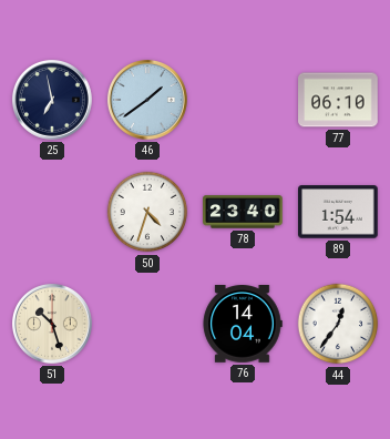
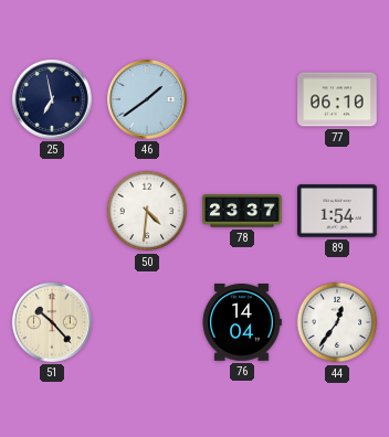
50: 4:33 -> 4:31
78: 23:40 -> 23:37
51: 10:27 -> 10:23
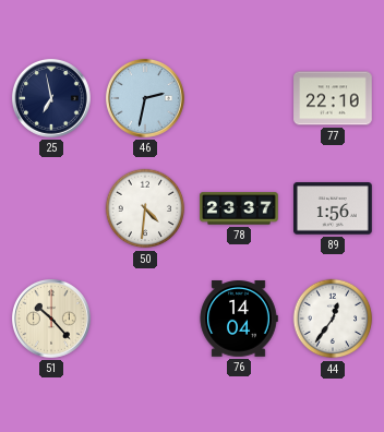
46: 1:39 -> 2:32
77: 06:10 -> 22:10
89: 1:54 -> 1:56
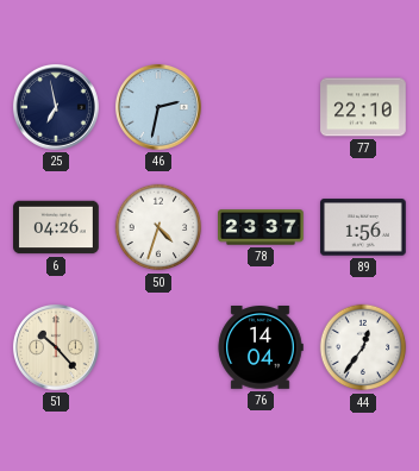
6: none -> 04:26
50: 4:31 -> 4:33
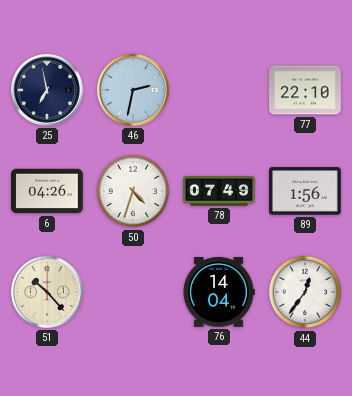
78: 23:37 -> 07:49
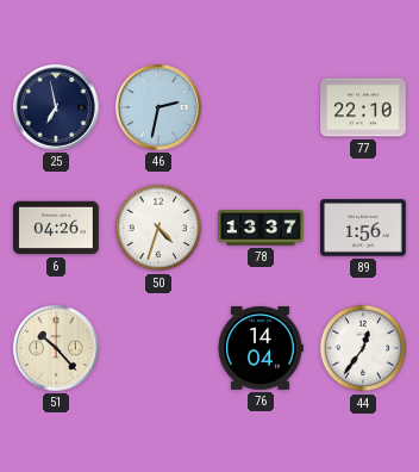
78: 07:49 -> 13:37
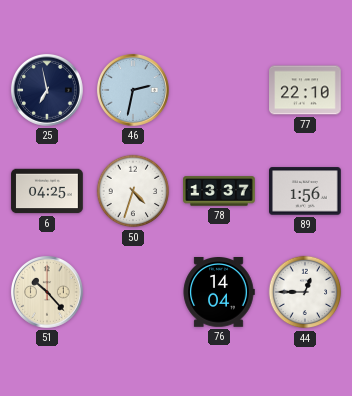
6: 04:26 -> 04:25
44: 12:36 -> 12:45
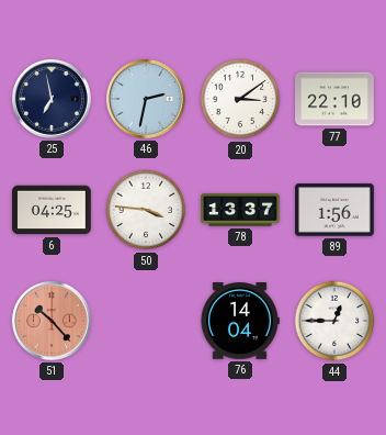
20: none -> 3:09
50: 4:33 -> 3:46
51 dial: cream -> salmon
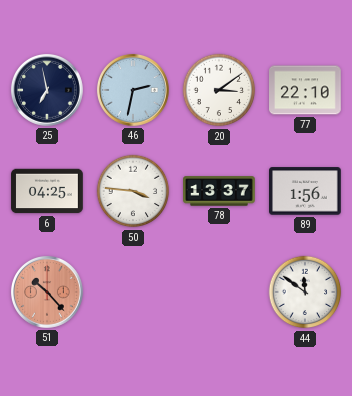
76: 14:04 -> none
44: 12:45 -> 11:51
